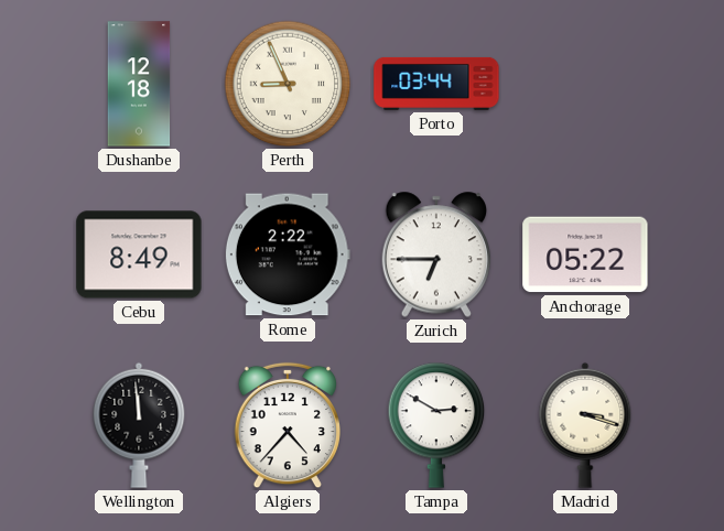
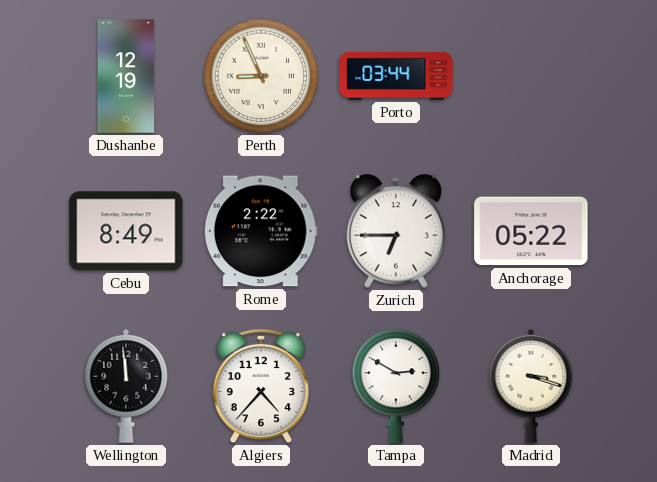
Dushanbe: 12:18 -> 12:19
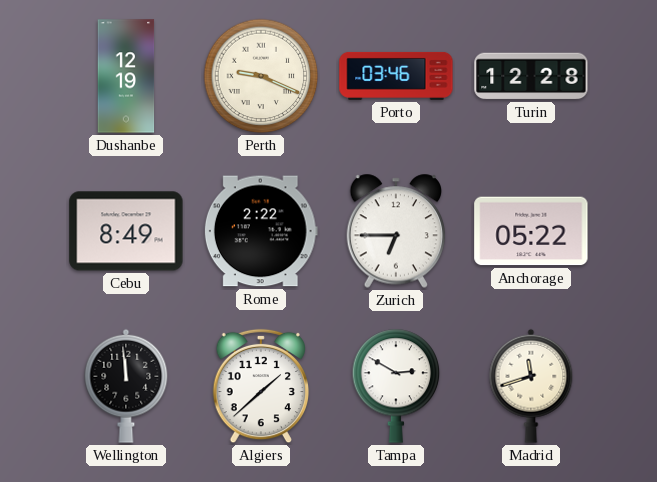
Perth: 8:56 -> 9:19
Porto: 03:44 -> 03:46
Turin: none -> 12:28
Algiers: 4:37 -> 1:38
Madrid: 3:18 -> 11:42
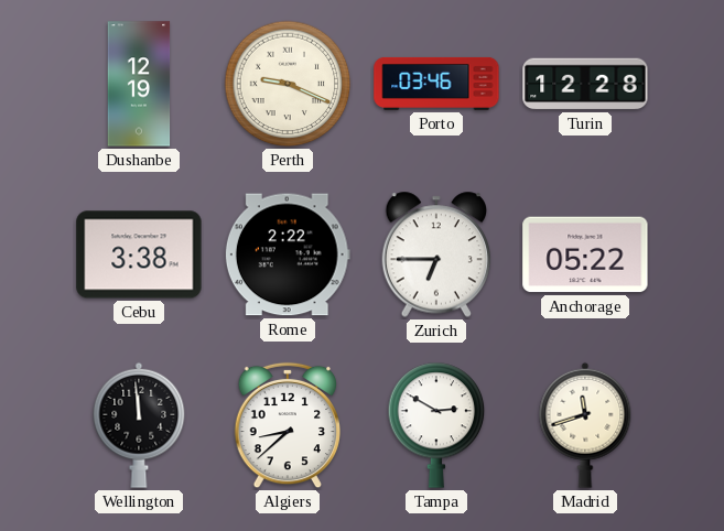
Cebu: 8:49 -> 3:38
Algiers: 1:38 -> 8:38
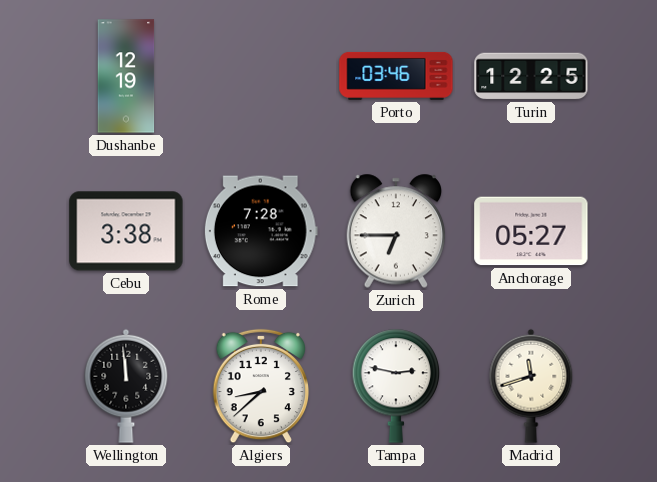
Perth: 9:19 -> none
Turin: 12:28 -> 12:25
Rome: 2:22 -> 7:28
Anchorage: 05:22 -> 05:27
Tampa: 2:50 -> 2:47
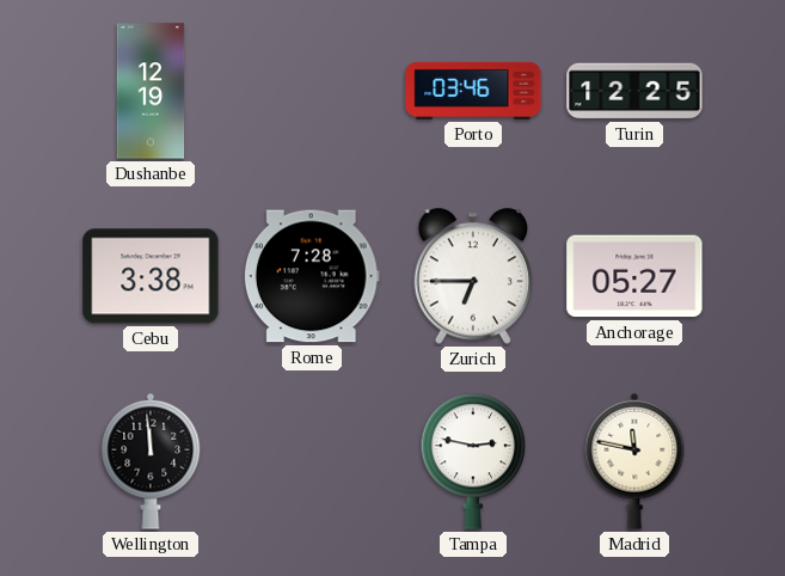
Algiers: 8:38 -> none
Madrid: 11:42 -> 11:47
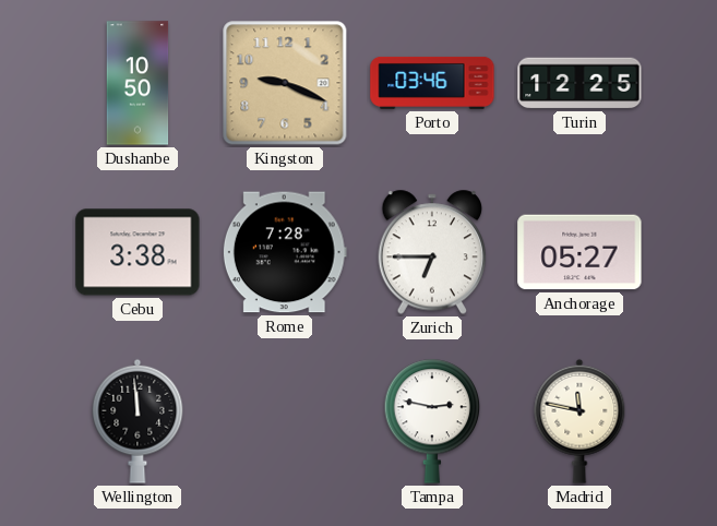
Dushanbe: 12:19 -> 10:50
Kingston: none -> 9:19
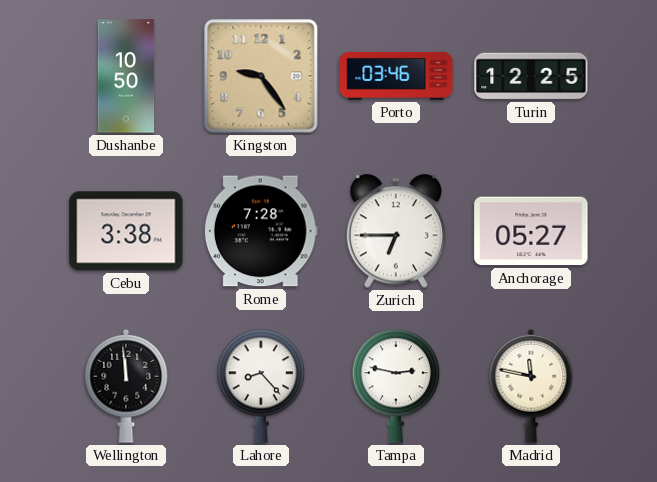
Kingston: 9:19 -> 9:24
Lahore: none -> 8:23
